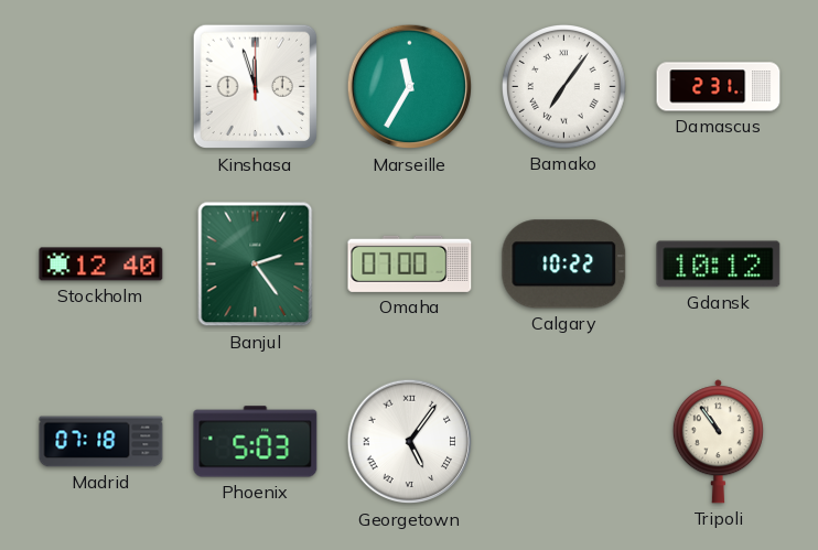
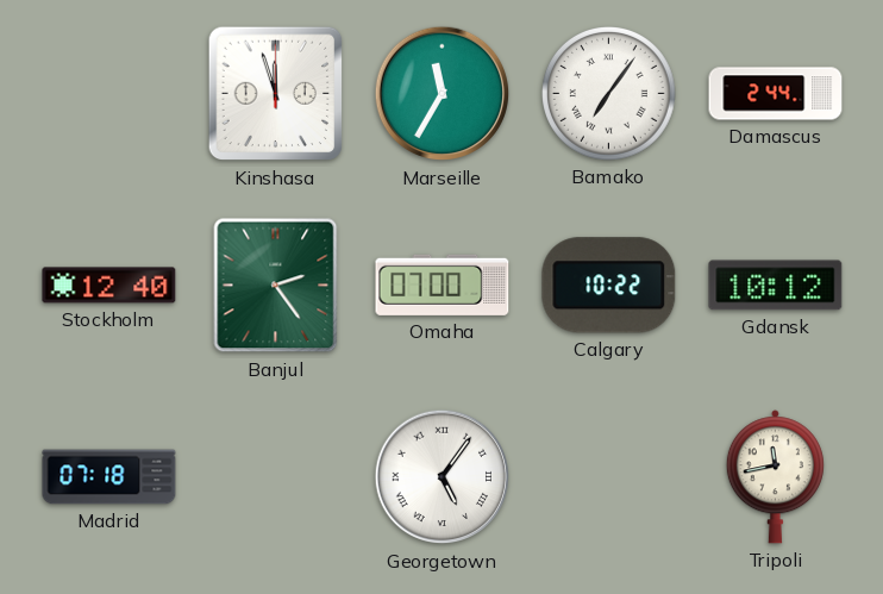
Damascus: 2:31 -> 2:44
Phoenix: 5:03 -> none
Tripoli: 10:54 -> 11:43
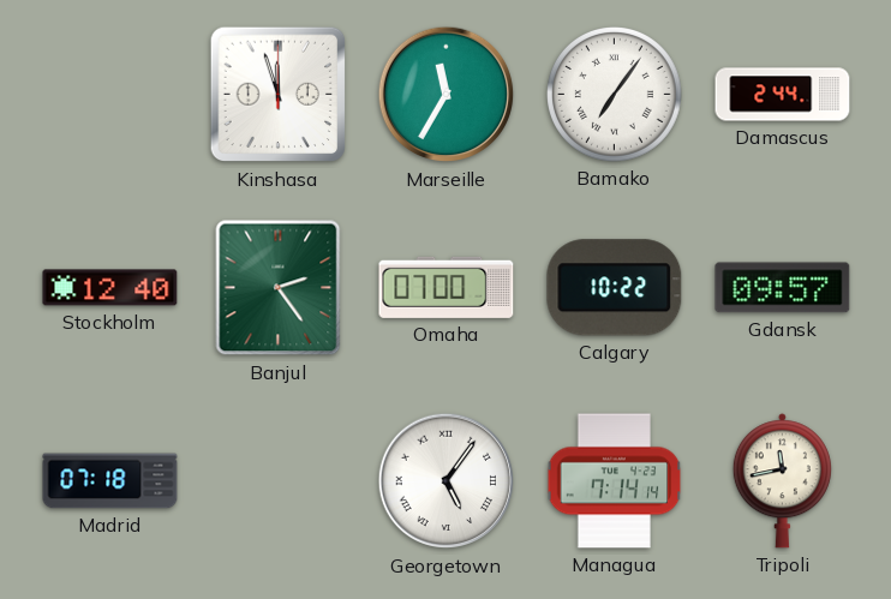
Gdansk: 10:12 -> 09:57
Managua: none -> 7:14
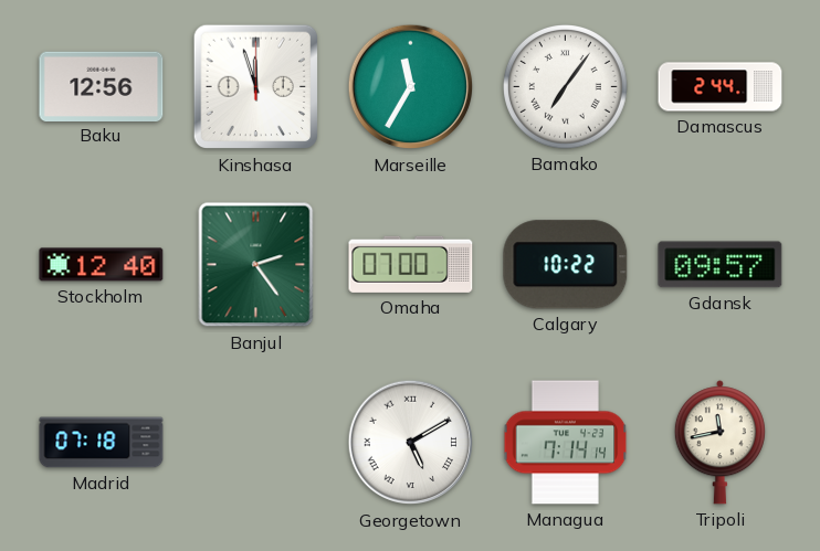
Baku: none -> 12:56
Georgetown: 5:06 -> 5:10
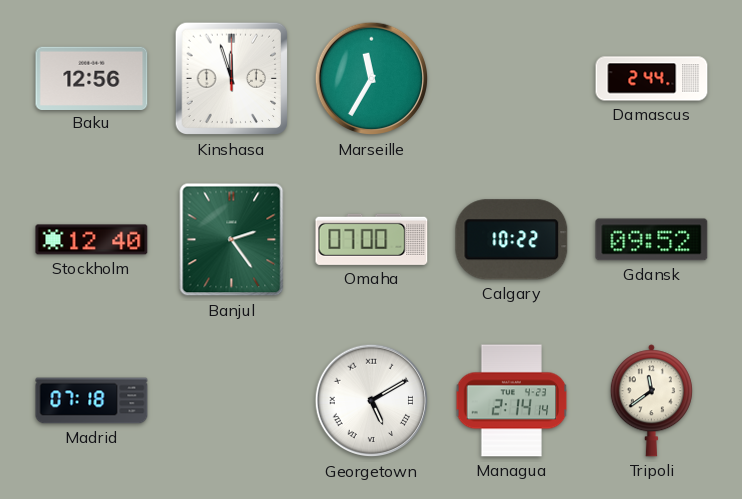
Bamako: 7:06 -> none
Gdansk: 09:57 -> 09:52
Managua: 7:14 -> 2:14
Tripoli: 11:43 -> 11:39
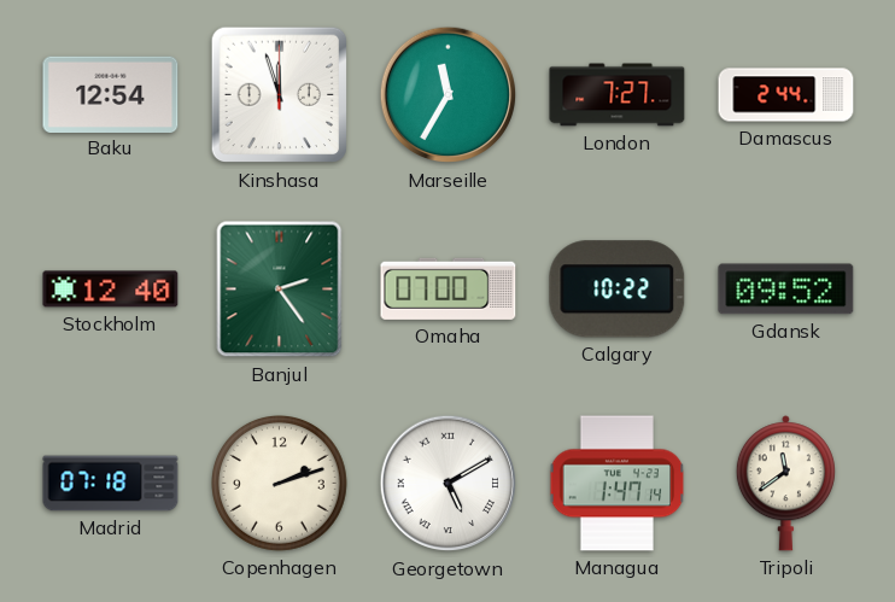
Baku: 12:56 -> 12:54
London: none -> 7:27
Copenhagen: none -> 2:12
Managua: 2:14 -> 1:47
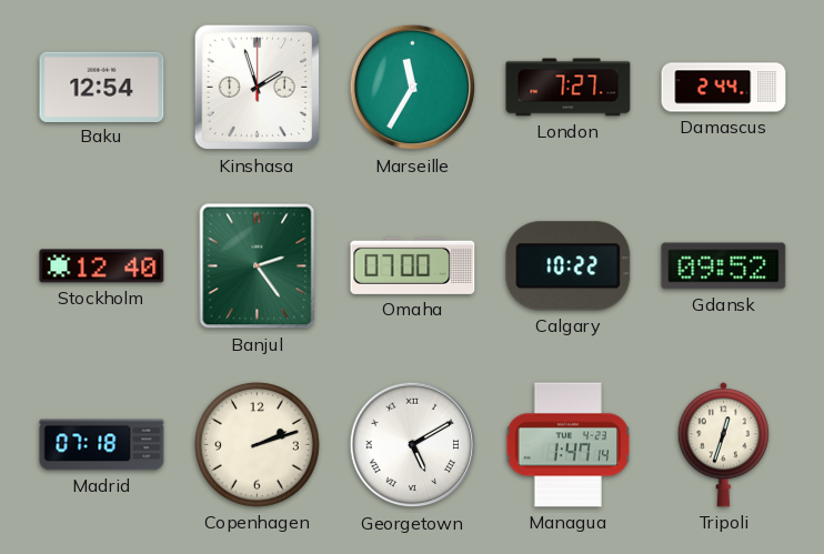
Kinshasa: 11:57 -> 1:57
Tripoli: 11:39 -> 12:33
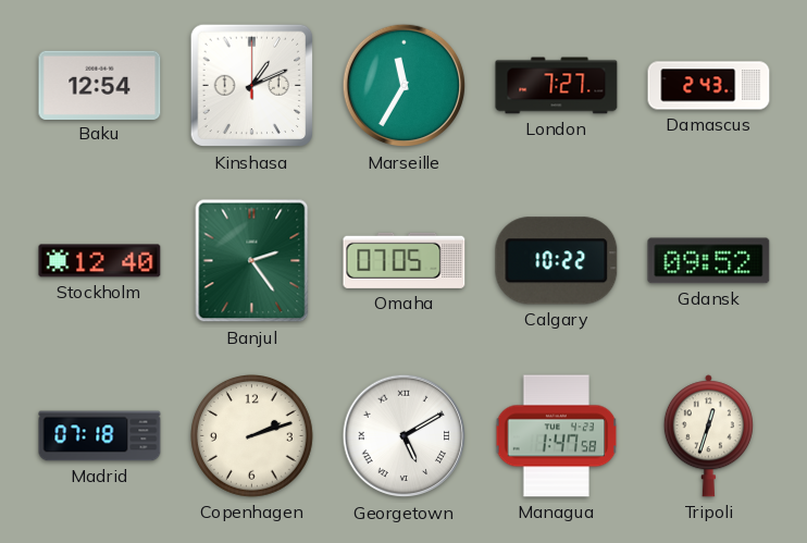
Kinshasa: 1:57 -> 1:11
Damascus: 2:44 -> 2:43
Omaha: 07:00 -> 07:05
Managua: 1:47:14 -> 1:47:58
